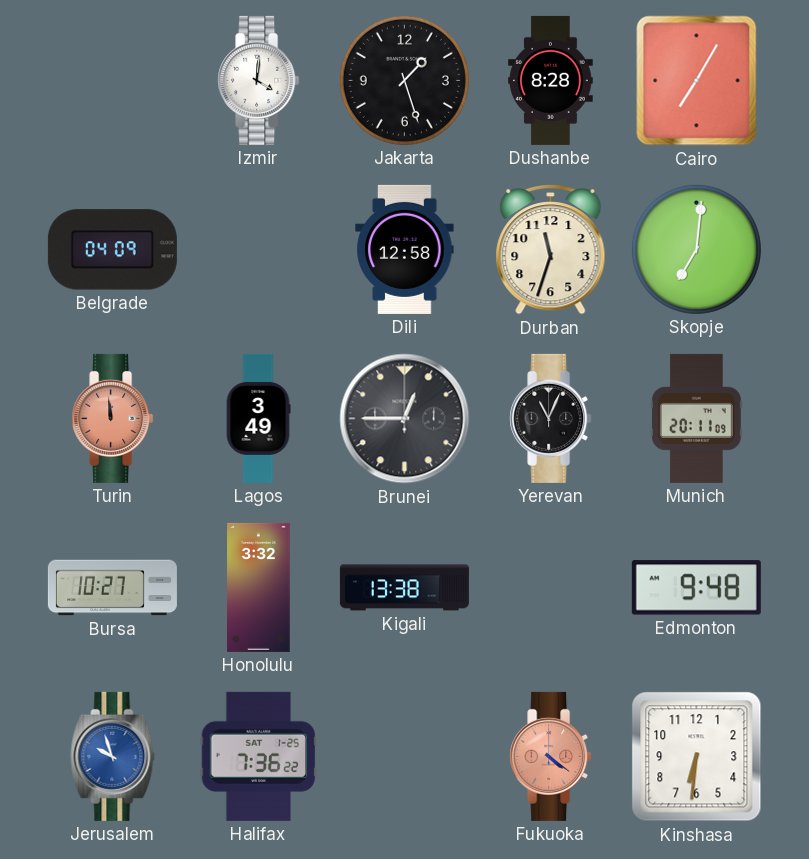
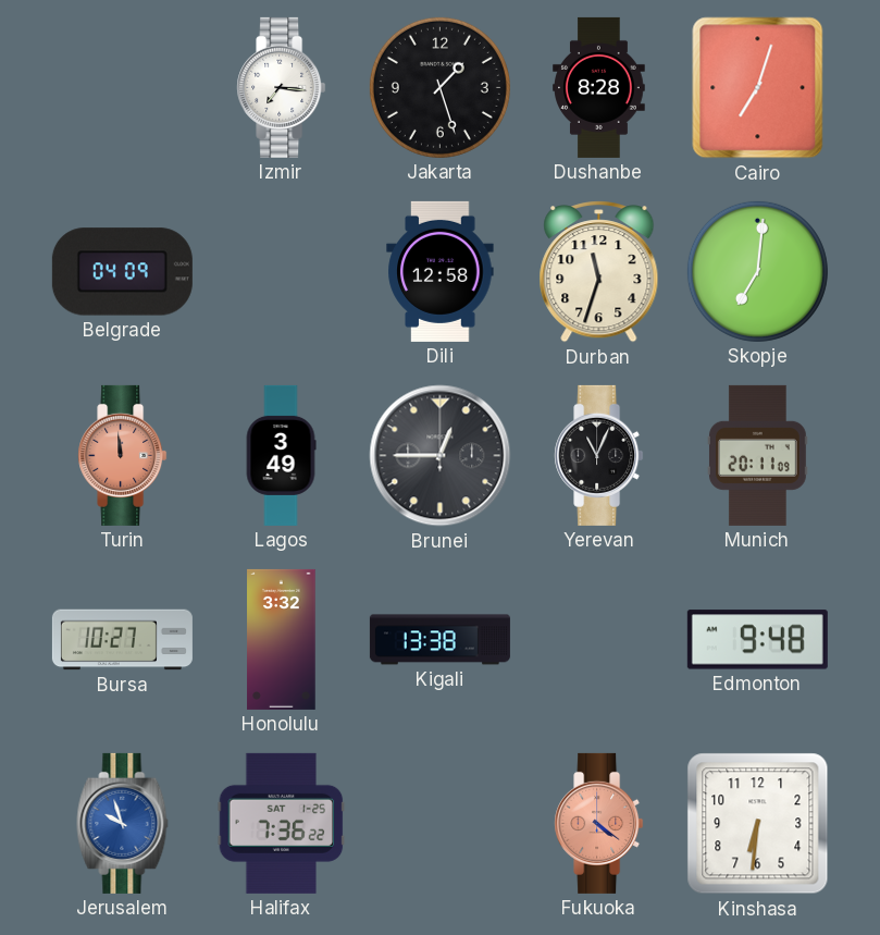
Izmir: 4:01 -> 7:16
Cairo: 7:05 -> 7:03
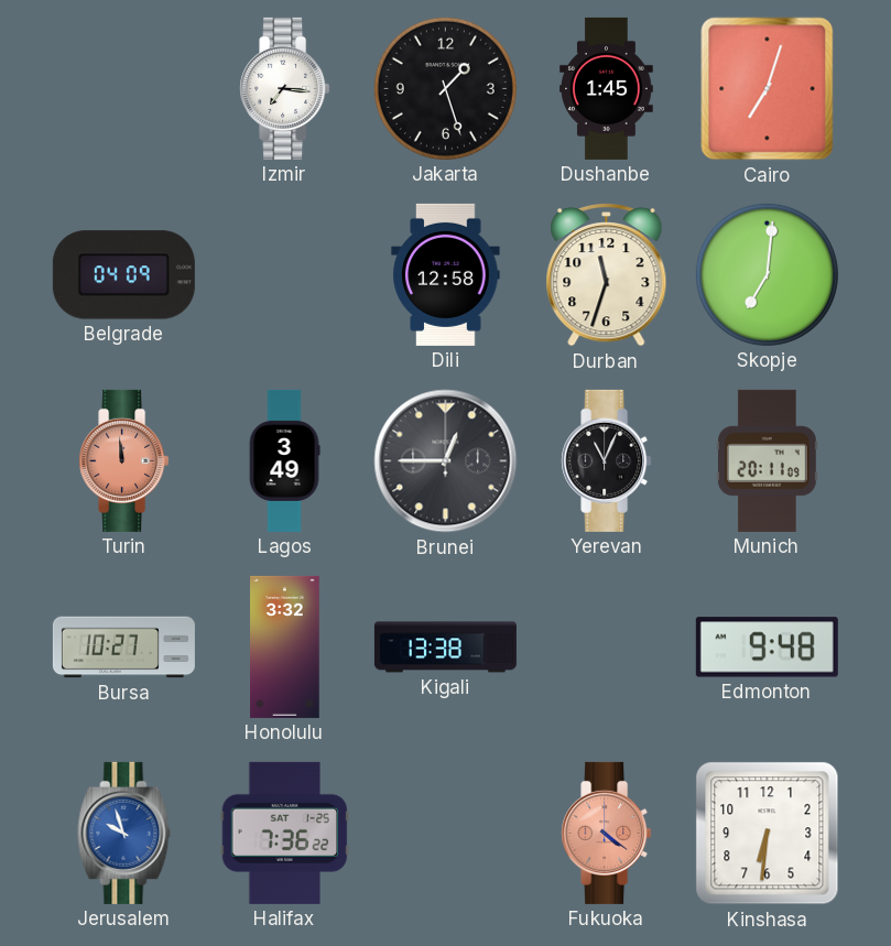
Dushanbe: 8:28 -> 1:45
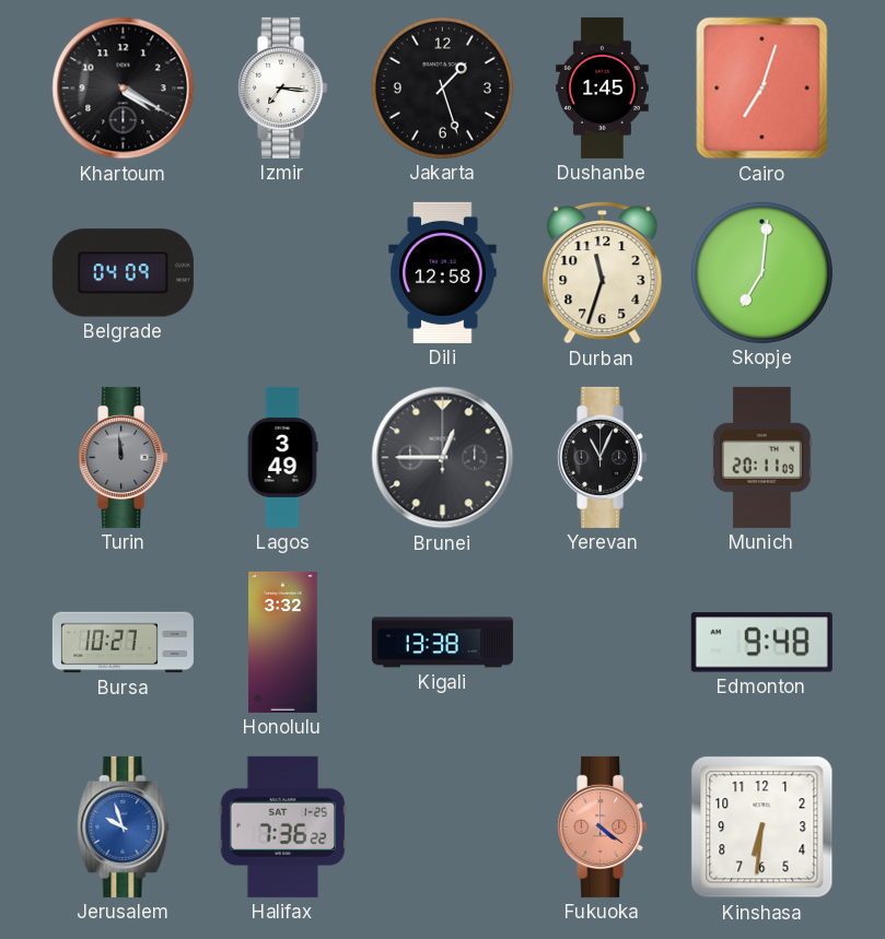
Khartoum: none -> 4:20
Turin dial: salmon -> grey
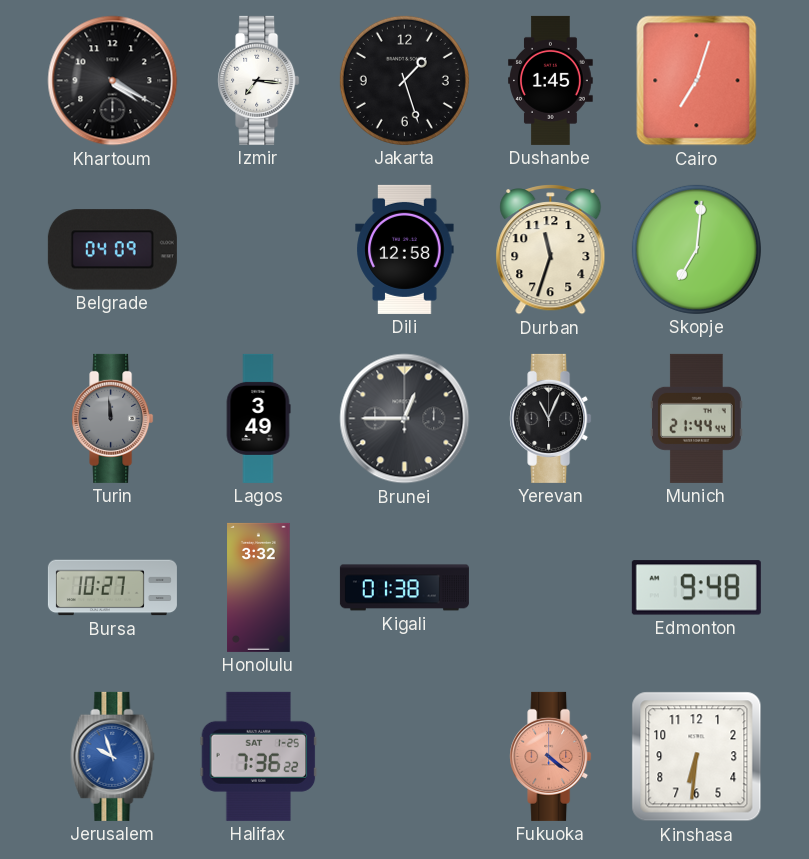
Munich: 20:11 -> 21:44
Kigali: 13:38 -> 01:38
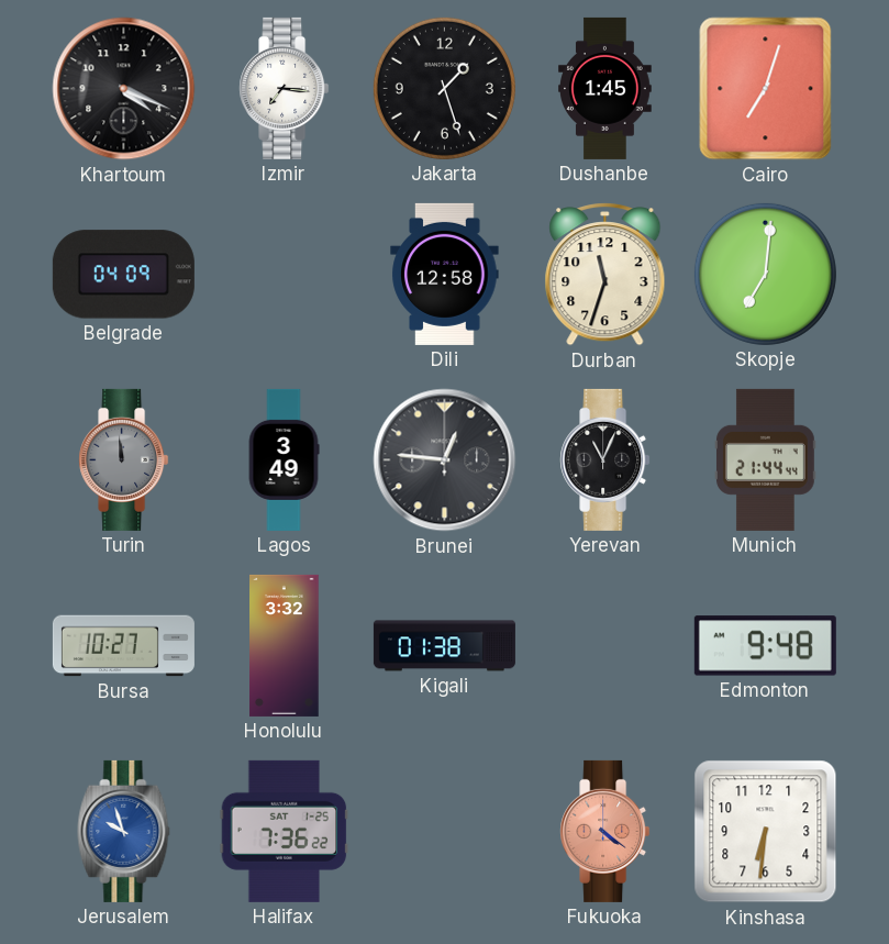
Khartoum: 4:20 -> 4:19
Brunei: 12:45 -> 12:46
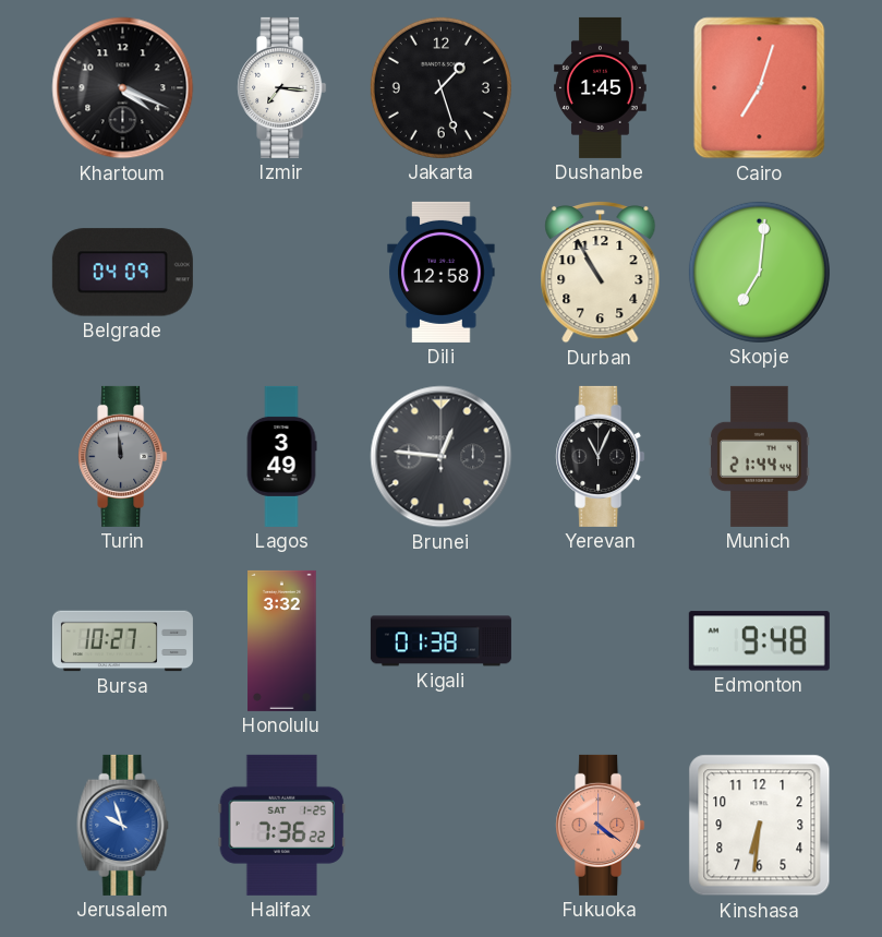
Durban: 11:33 -> 10:55
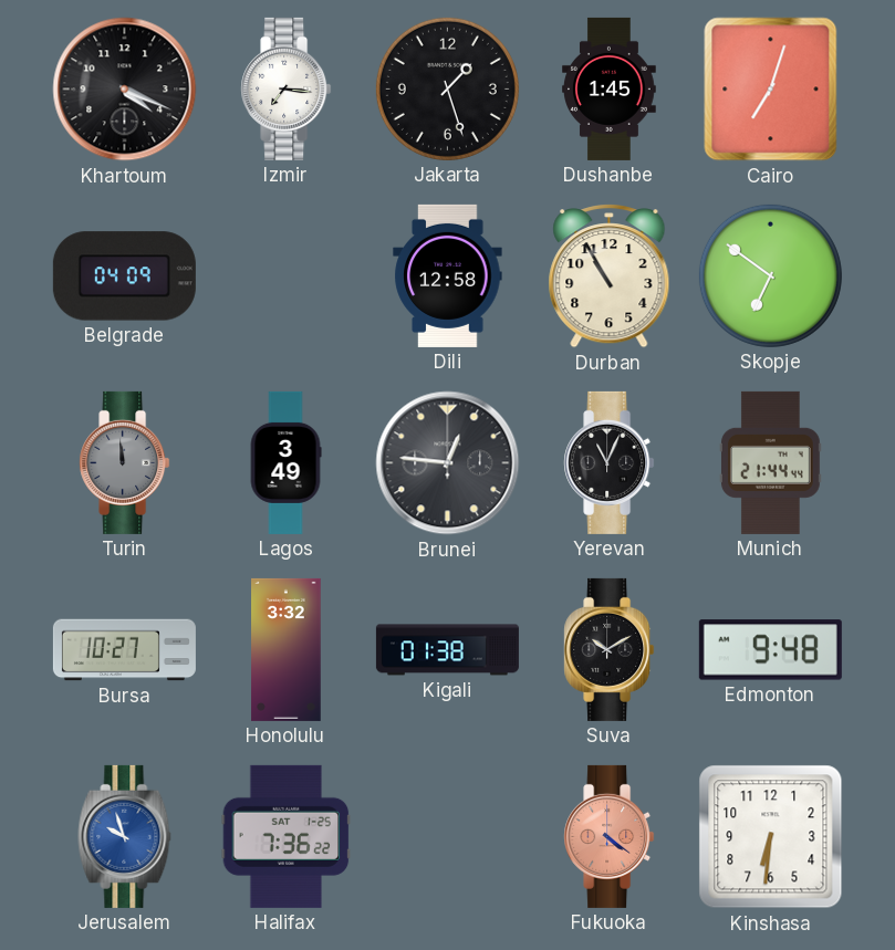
Skopje: 7:01 -> 6:51
Suva: none -> 10:10
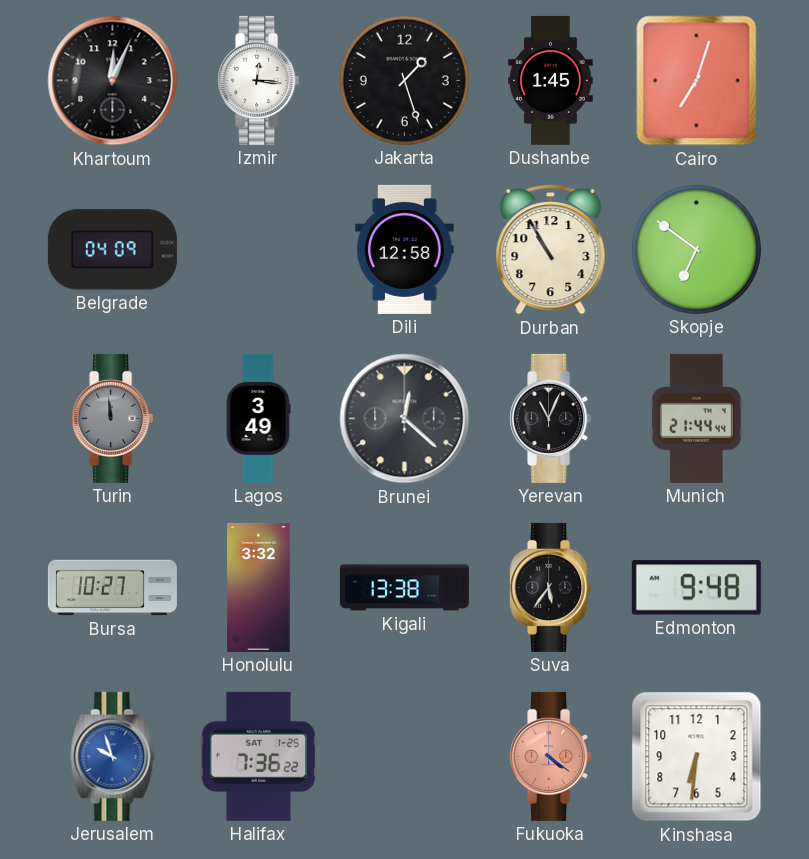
Khartoum: 4:19 -> 12:04
Izmir: 7:16 -> 12:16
Brunei: 12:46 -> 12:22
Kigali: 01:38 -> 13:38
Suva: 10:10 -> 5:36
